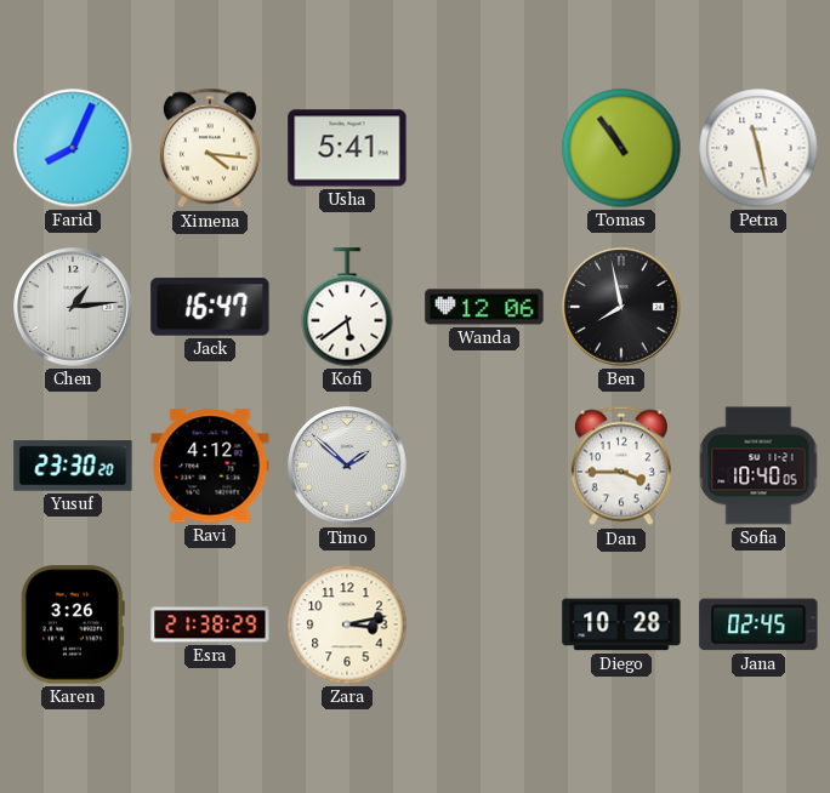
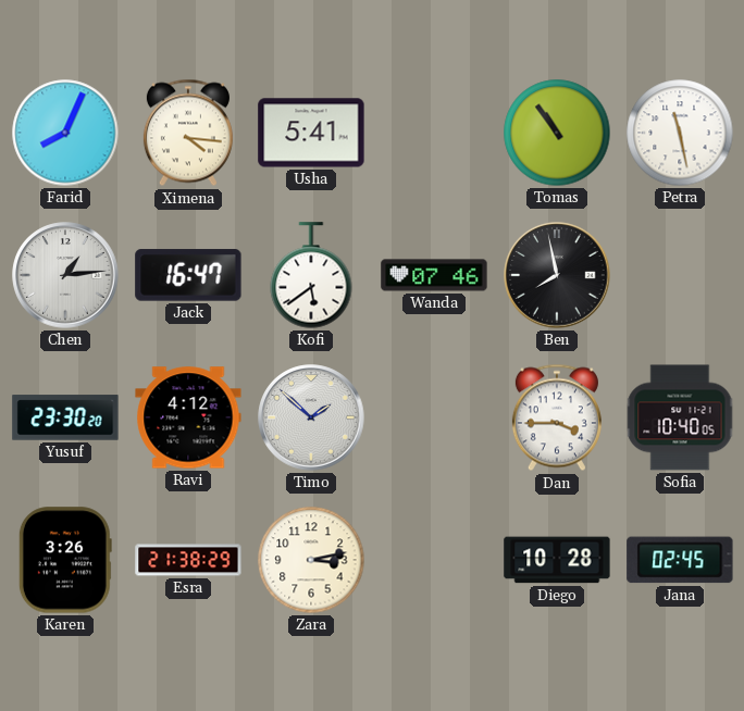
Wanda: 12:06 -> 07:46
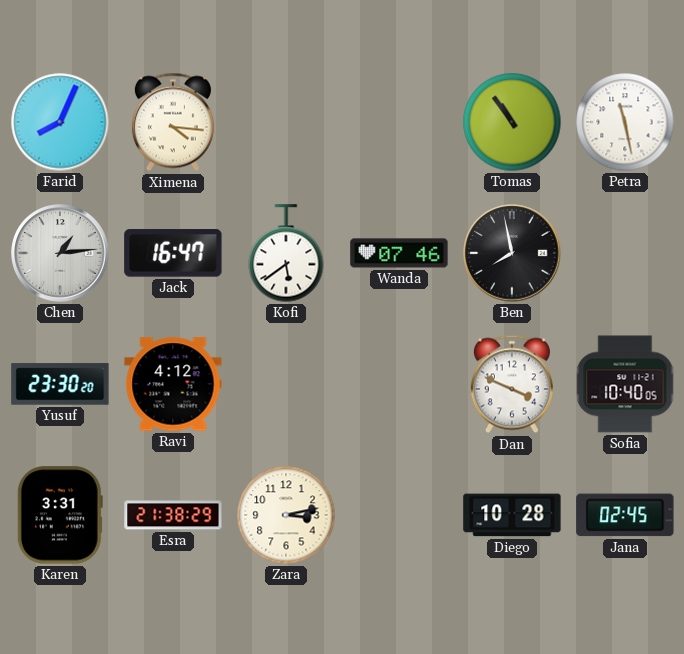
Usha: 5:41 -> none
Timo: 1:52 -> none
Dan: 3:45 -> 3:49
Karen: 3:26 -> 3:31
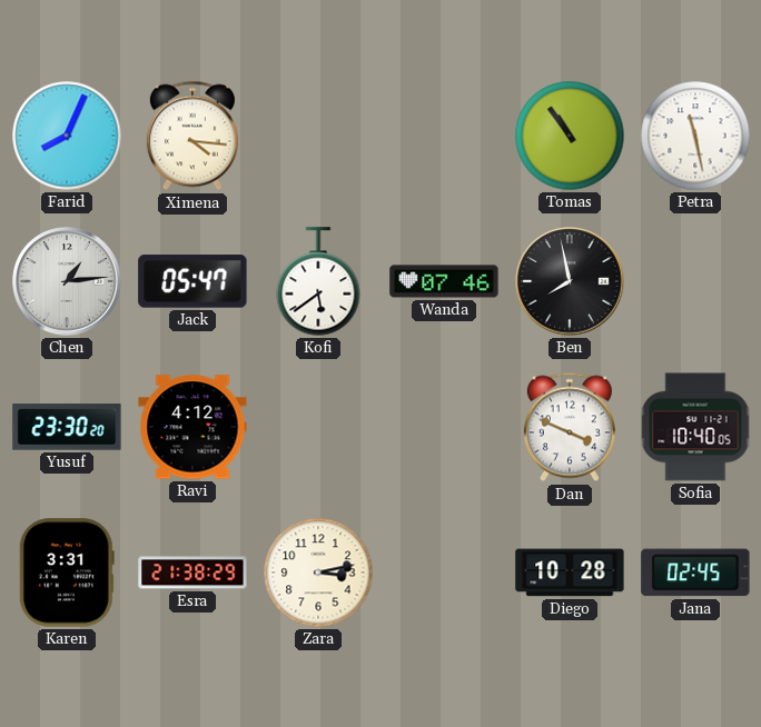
Jack: 16:47 -> 05:47
